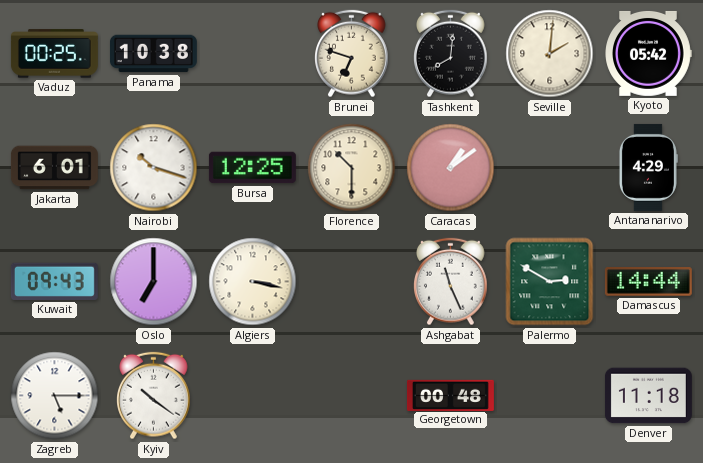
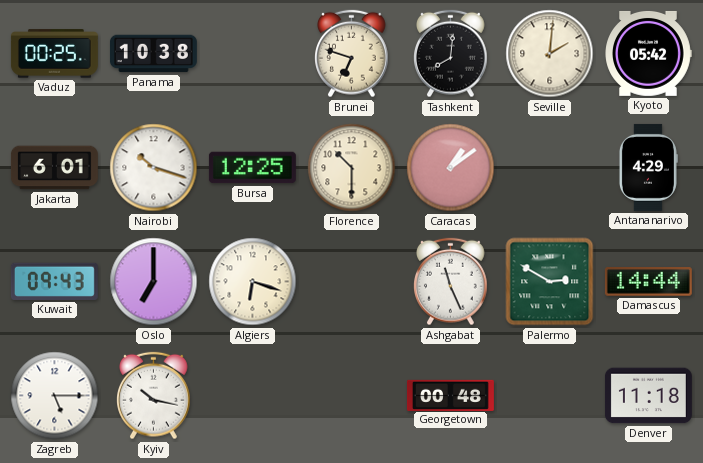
Algiers: 3:17 -> 6:18
Kyiv: 10:21 -> 10:17
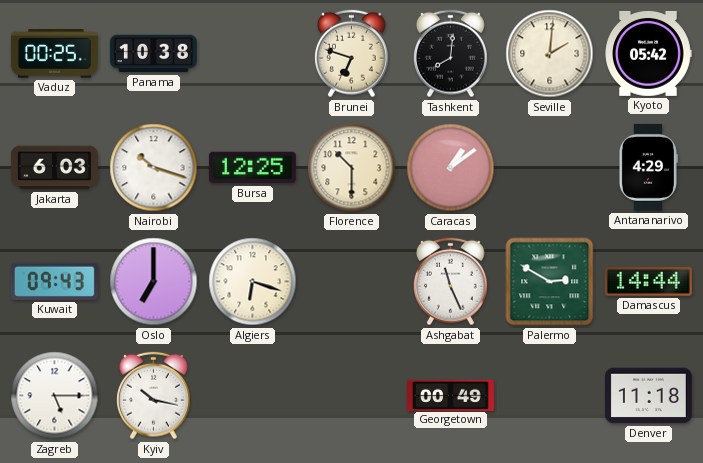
Jakarta: 6:01 -> 6:03
Georgetown: 00:48 -> 00:49
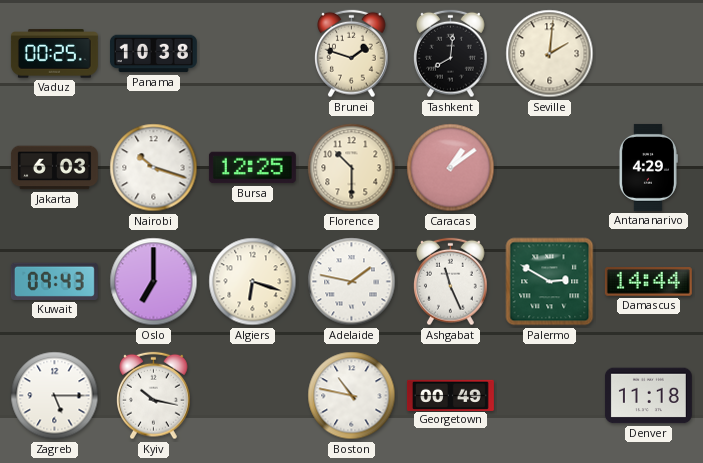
Brunei: 6:48 -> 1:48
Kyoto: 05:42 -> none
Adelaide: none -> 1:47
Boston: none -> 10:47
